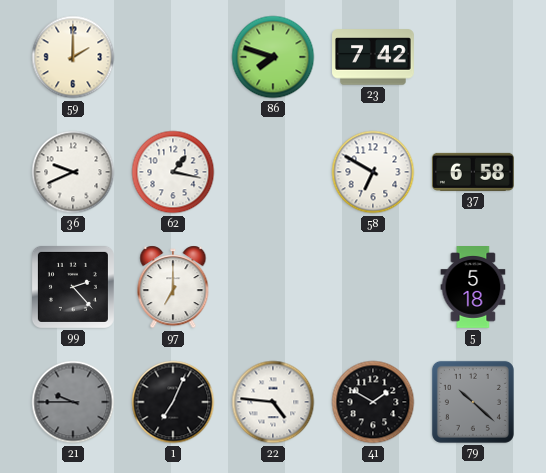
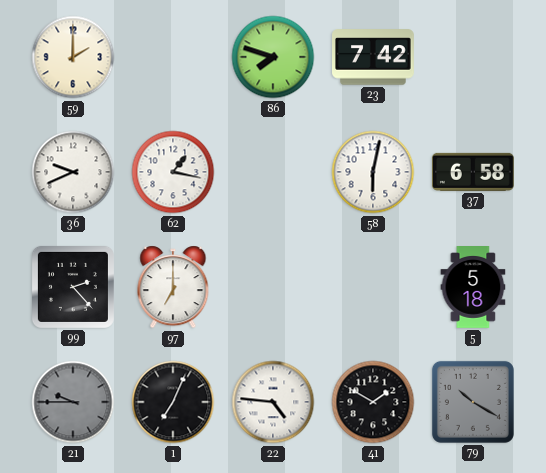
58: 6:50 -> 6:02
79: 10:22 -> 10:20
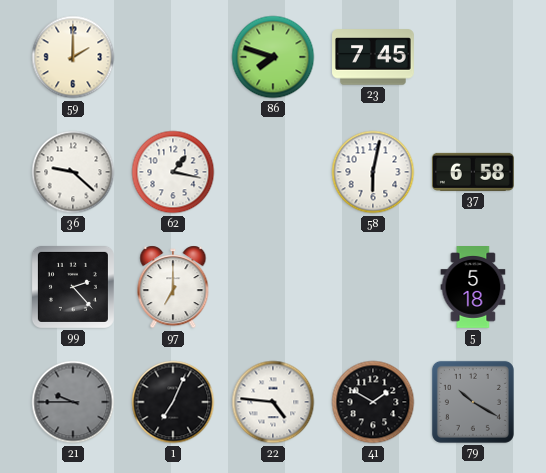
23: 7:42 -> 7:45
36: 9:41 -> 9:22
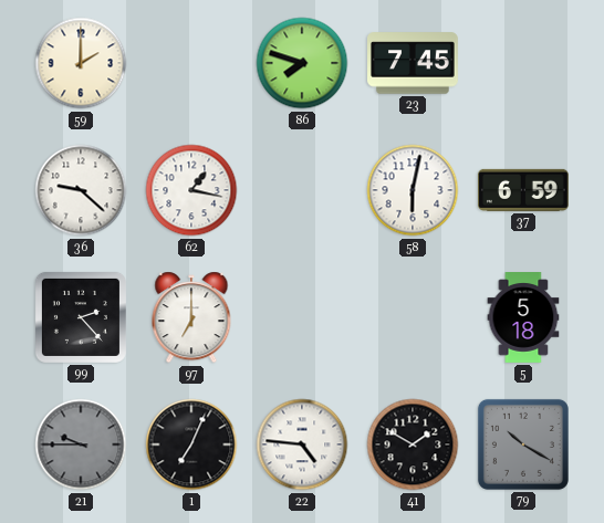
37: 6:58 -> 6:59
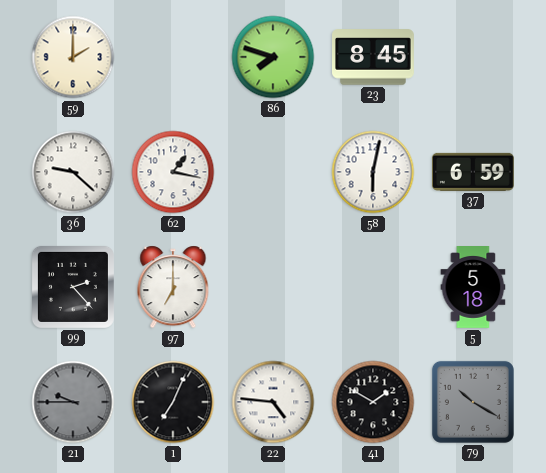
23: 7:45 -> 8:45
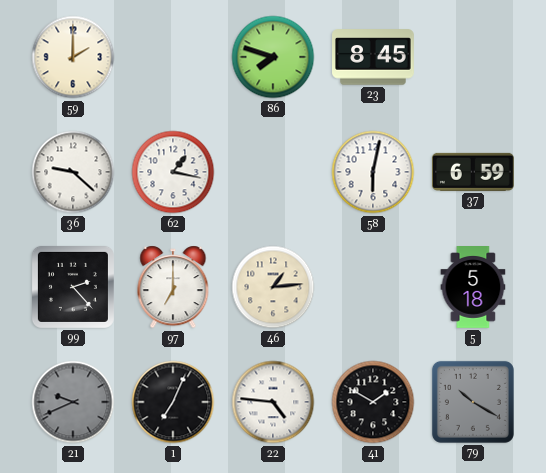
46: none -> 1:14
21: 9:45 -> 9:41
